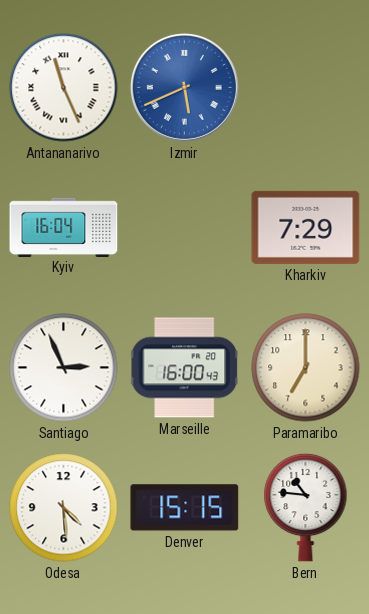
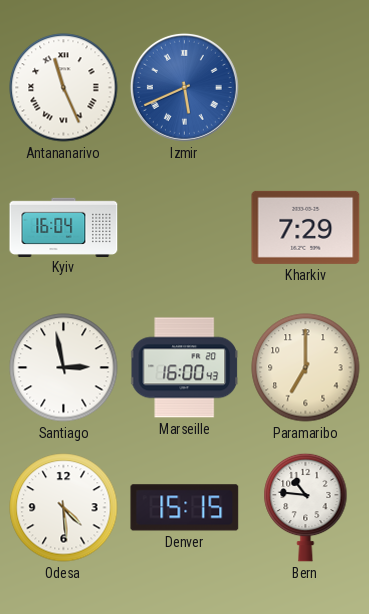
Santiago: 2:56 -> 2:58
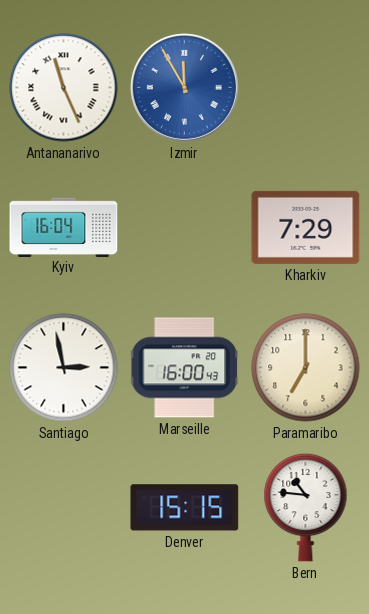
Izmir: 5:41 -> 11:55
Odesa: 4:29 -> none
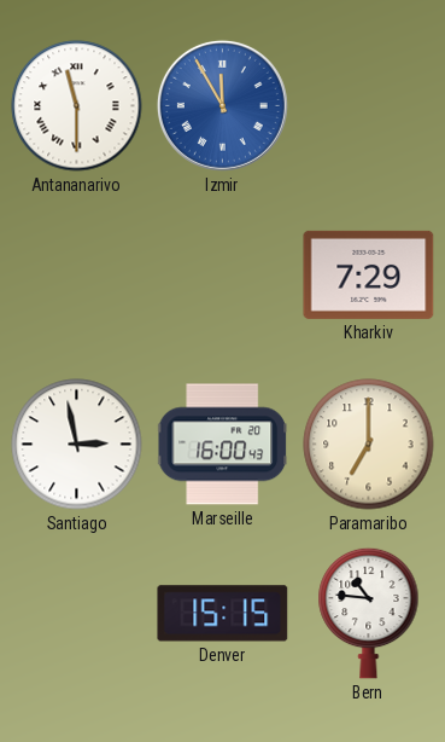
Antananarivo: 11:26 -> 11:30
Kyiv: 16:04 -> none
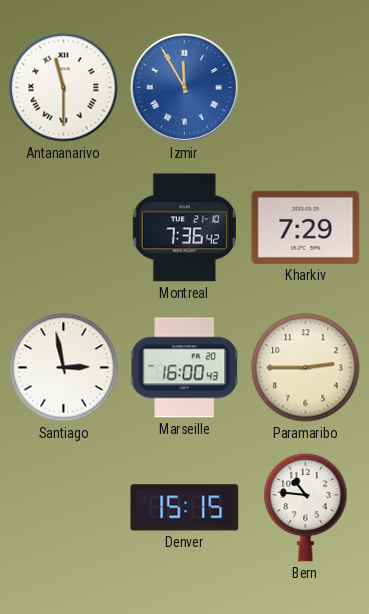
Montreal: none -> 7:36
Paramaribo: 7:00 -> 2:45
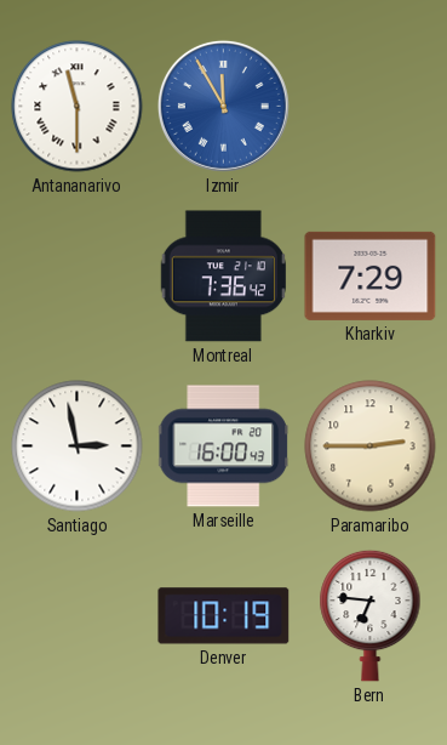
Denver: 15:15 -> 10:19
Bern: 10:46 -> 6:46
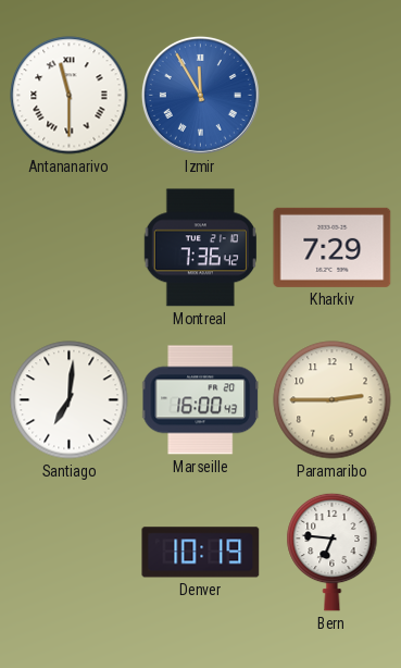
Santiago: 2:58 -> 7:01
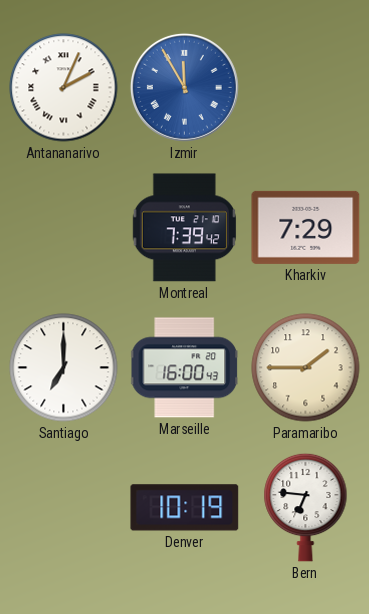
Antananarivo: 11:30 -> 2:04
Montreal: 7:36 -> 7:39
Santiago: 7:01 -> 7:00
Paramaribo: 2:45 -> 1:45
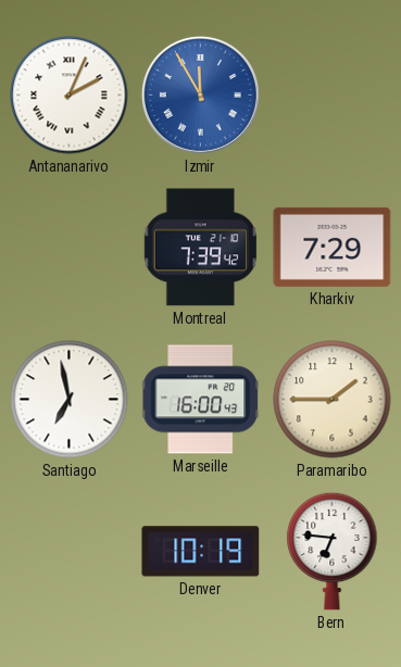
Santiago: 7:00 -> 6:58
